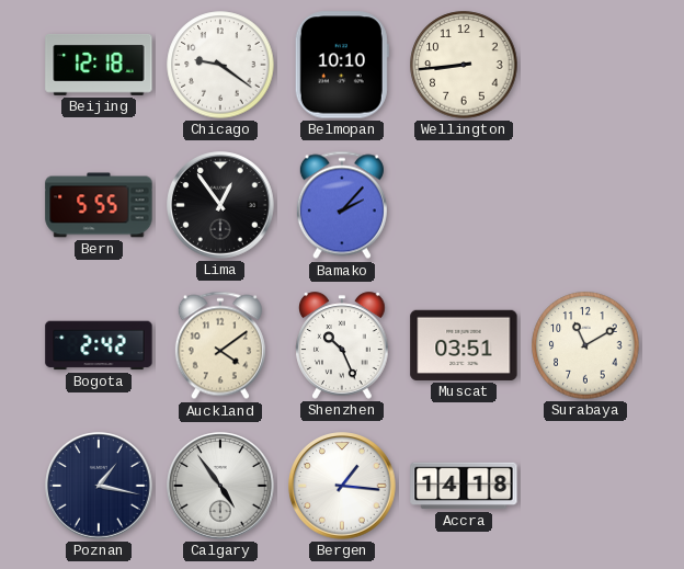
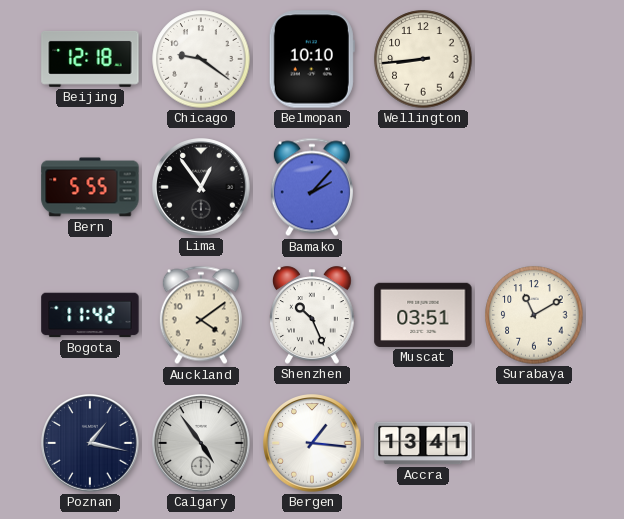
Bogota: 2:42 -> 11:42
Accra: 14:18 -> 13:41
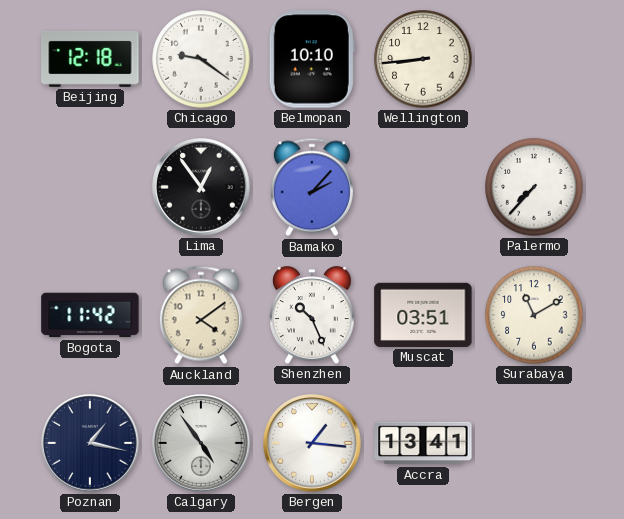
Bern: 5:55 -> none
Palermo: none -> 7:37
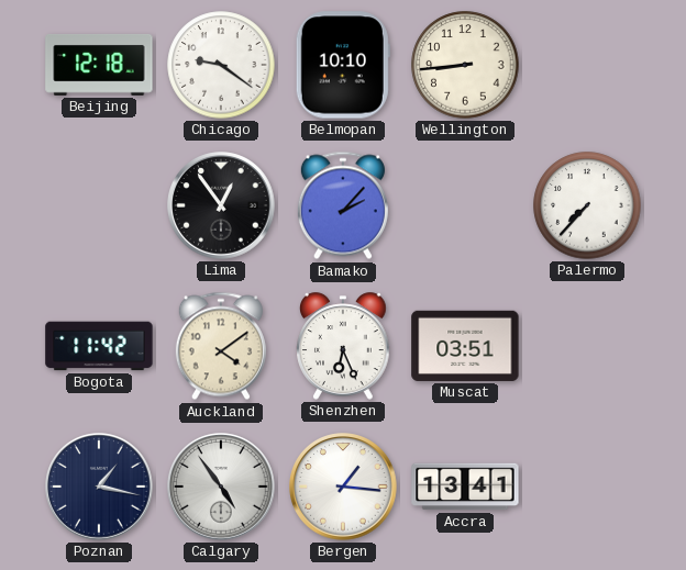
Shenzhen: 10:26 -> 6:26
Surabaya: 11:10 -> none
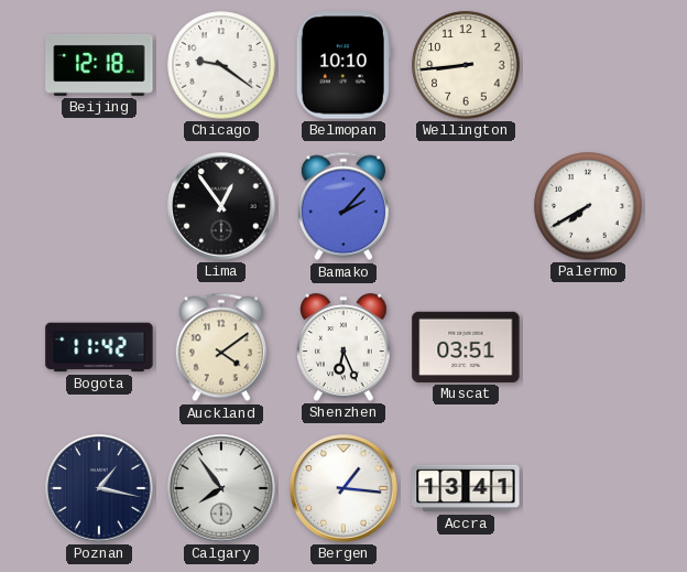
Palermo: 7:37 -> 7:40
Calgary: 4:54 -> 7:54
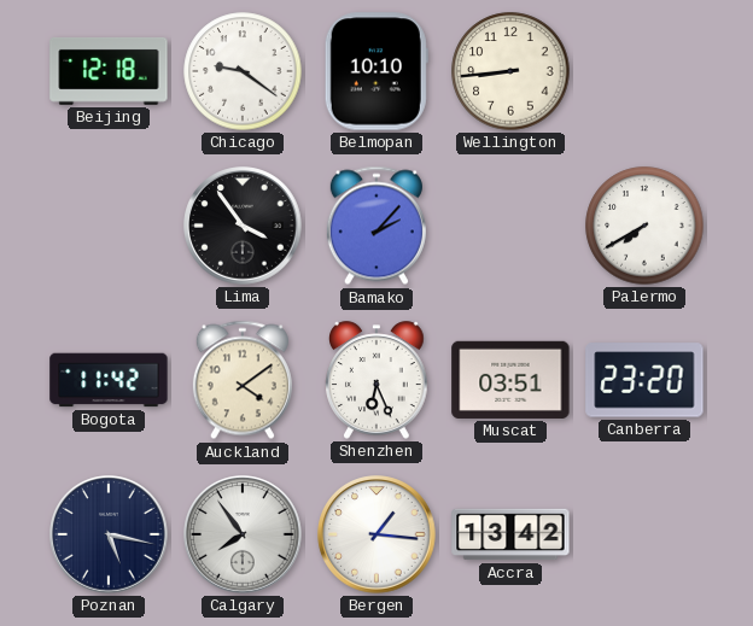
Lima: 12:54 -> 3:54
Canberra: none -> 23:20
Poznan: 1:17 -> 5:17
Accra: 13:41 -> 13:42
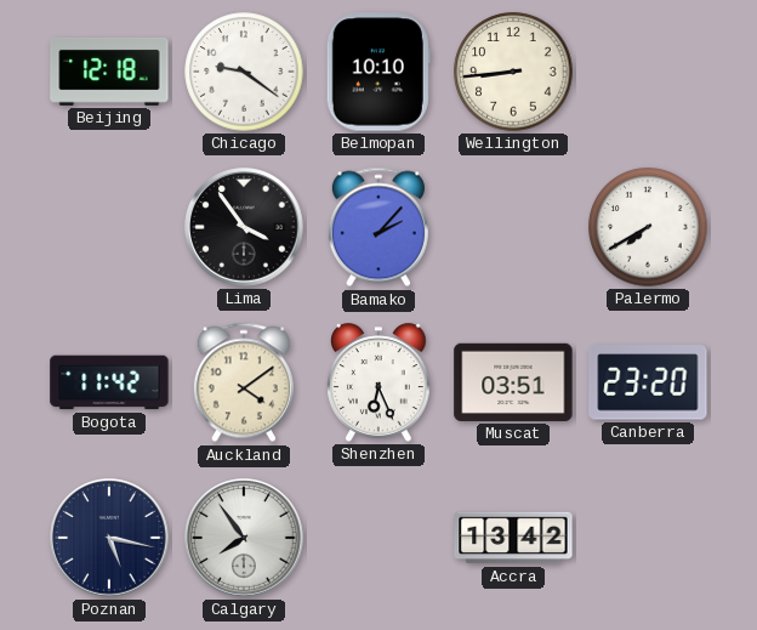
Bergen: 1:16 -> none
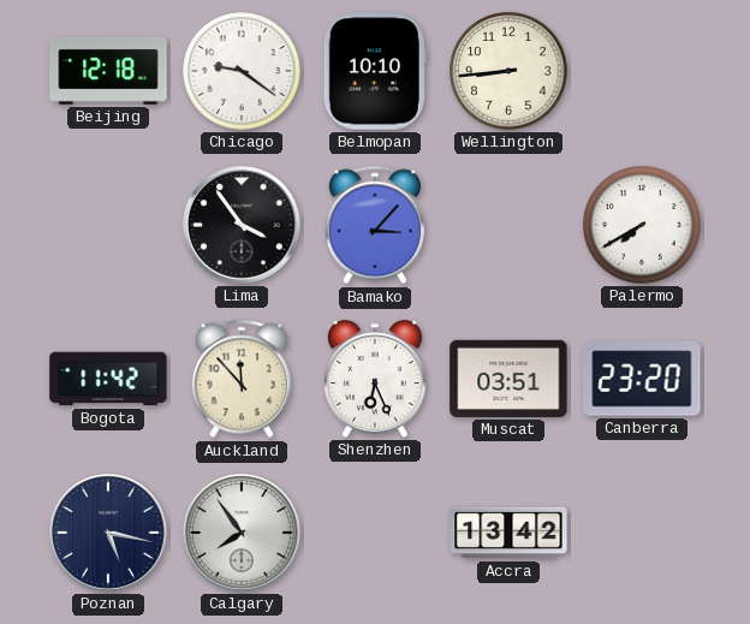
Bamako: 2:07 -> 3:07
Auckland: 4:09 -> 11:53
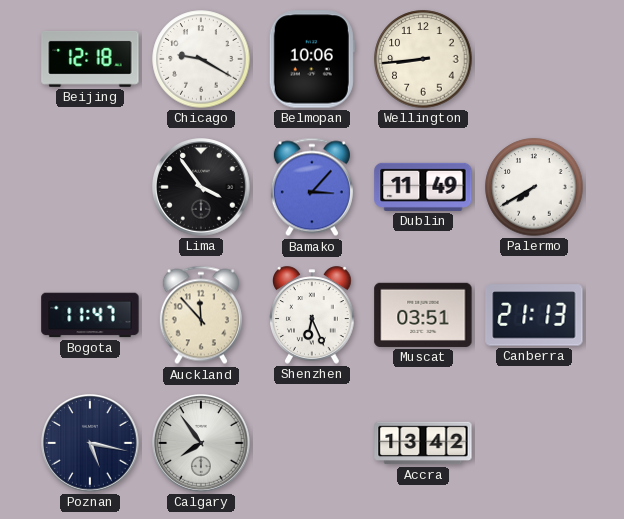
Chicago: 9:21 -> 9:20
Belmopan: 10:10 -> 10:06
Dublin: none -> 11:49
Bogota: 11:42 -> 11:47
Canberra: 23:20 -> 21:13
